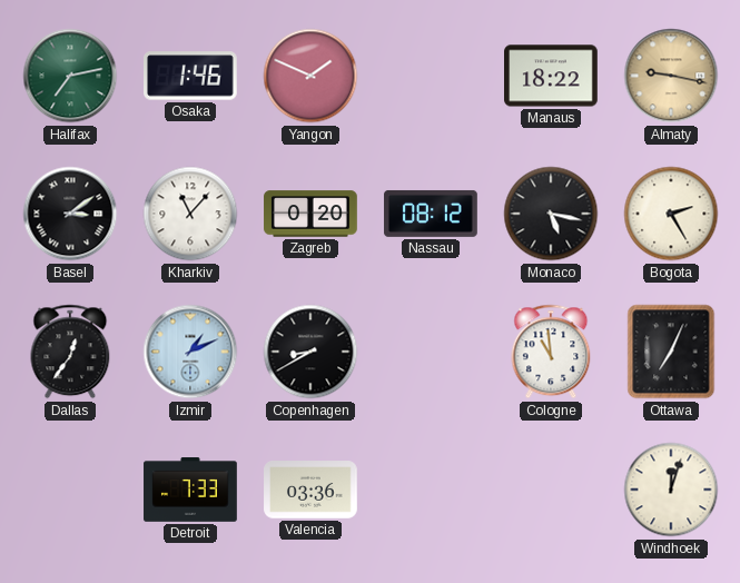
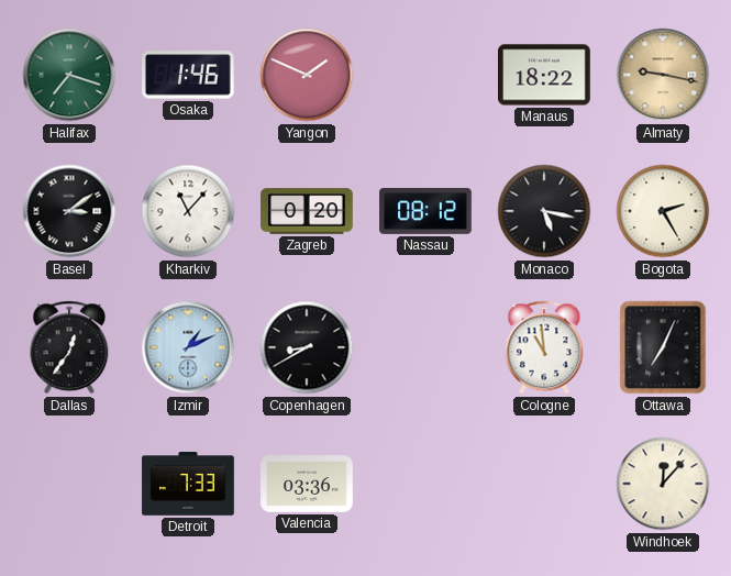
Halifax: 7:13 -> 7:18
Windhoek: 12:03 -> 12:07
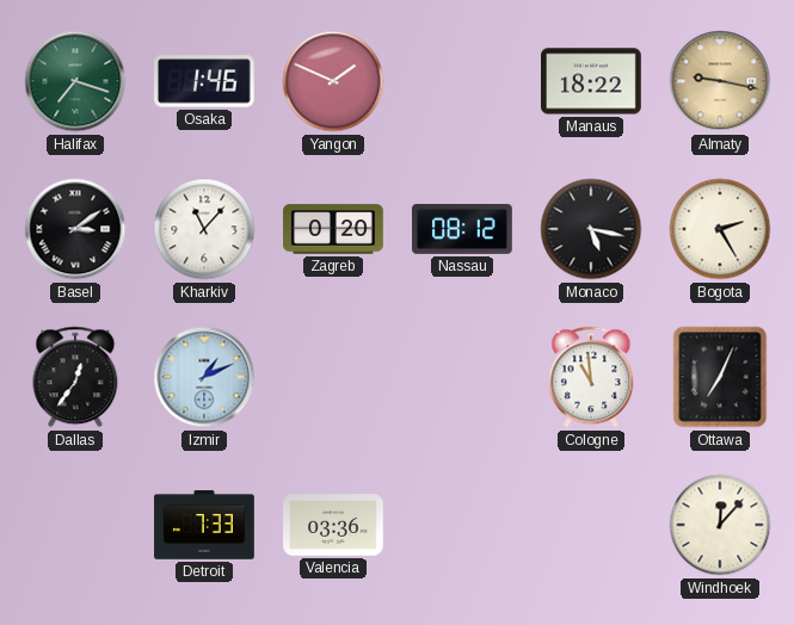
Copenhagen: 8:40 -> none
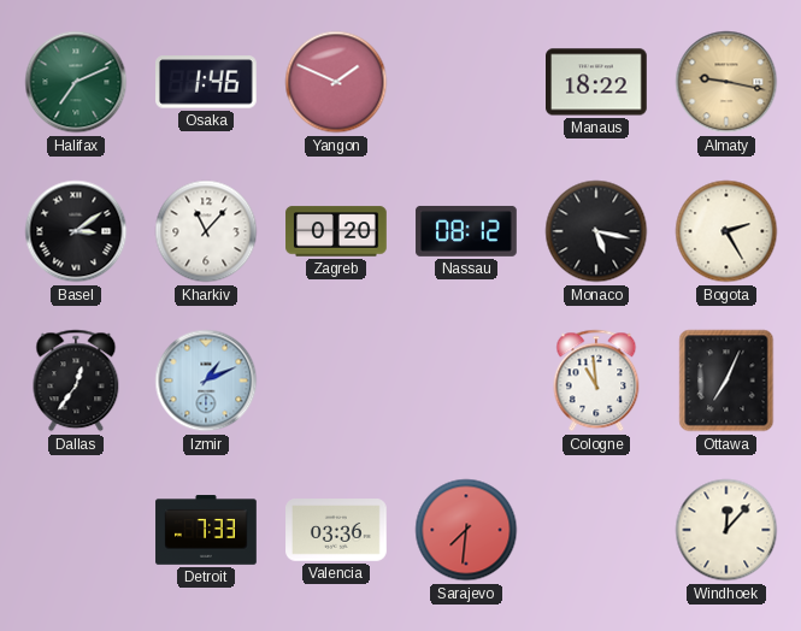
Halifax: 7:18 -> 7:11
Sarajevo: none -> 7:31
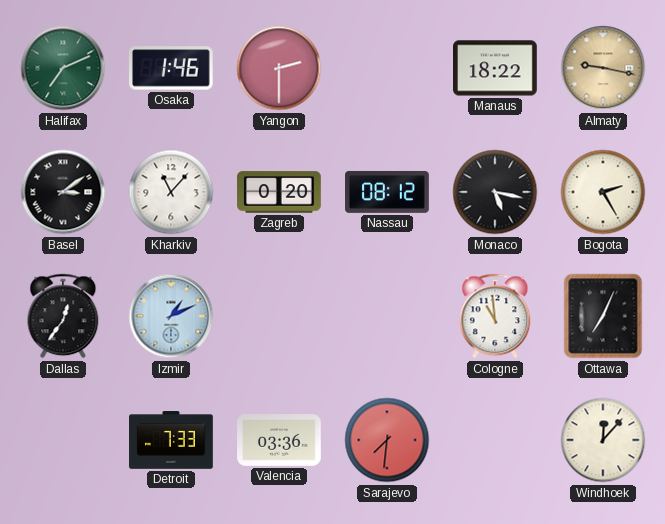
Yangon: 1:49 -> 2:30
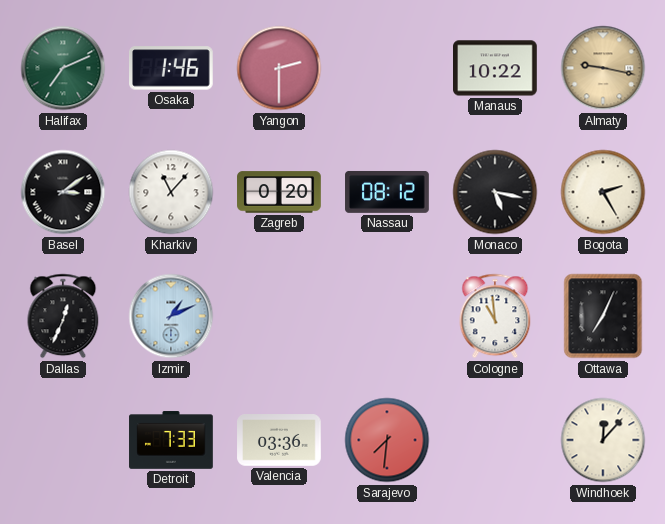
Manaus: 18:22 -> 10:22
Dallas: 12:36 -> 12:34
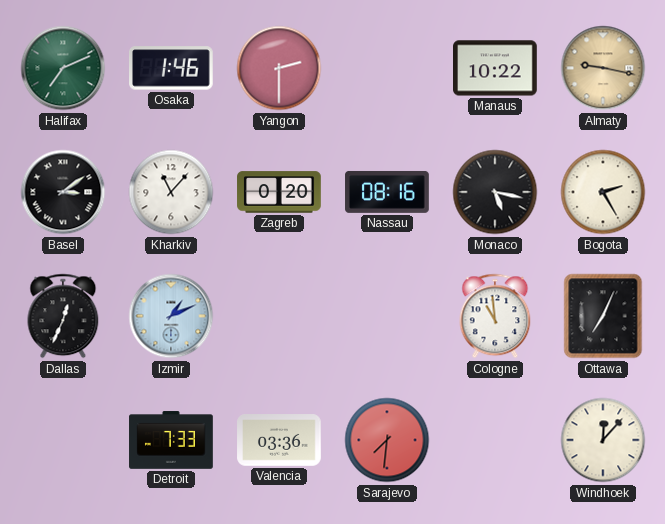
Nassau: 08:12 -> 08:16
